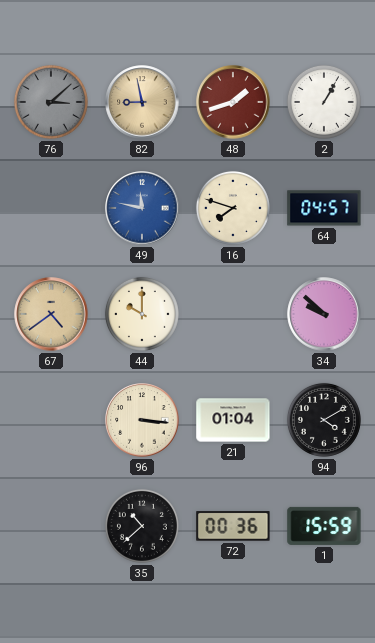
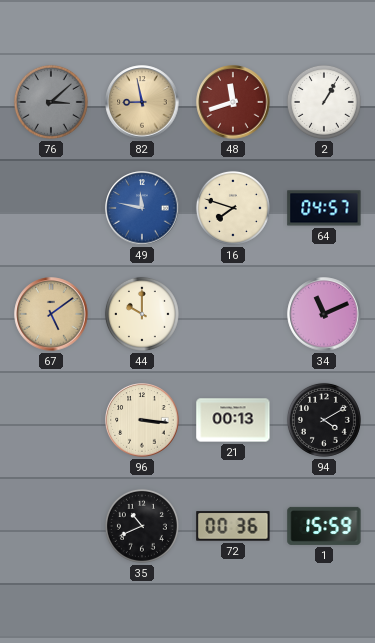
48: 1:42 -> 11:42
67: 4:39 -> 5:09
34: 9:52 -> 11:11
21: 01:04 -> 00:13
35: 10:38 -> 10:41
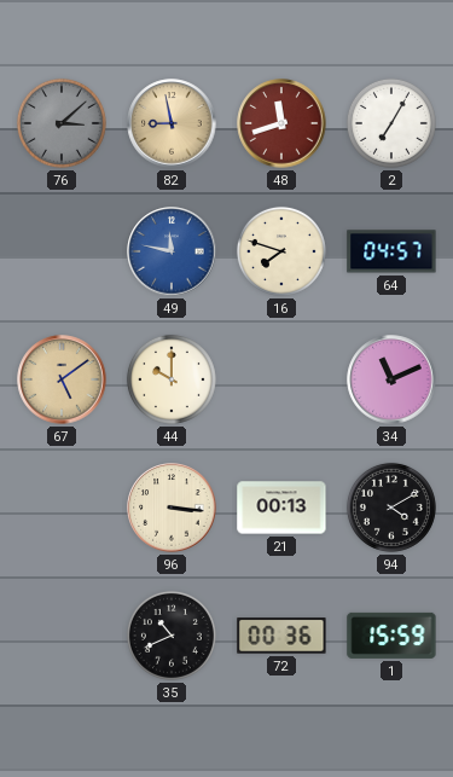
2: 1:05 -> 7:05
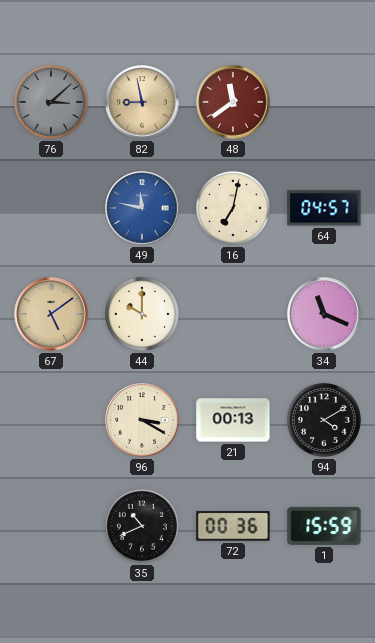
48: 11:42 -> 11:39
2: 7:05 -> none
16: 7:48 -> 7:02
34: 11:11 -> 11:19
96: 3:16 -> 3:20
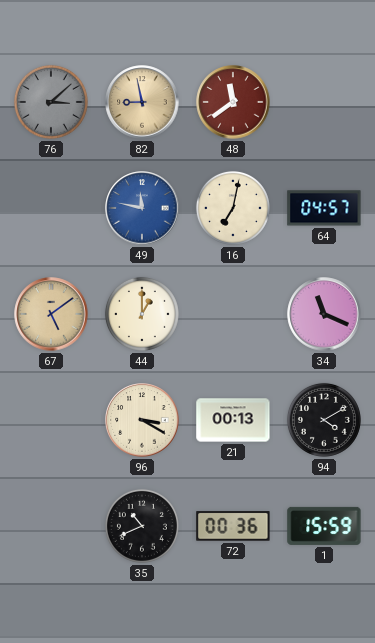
44: 10:00 -> 1:00
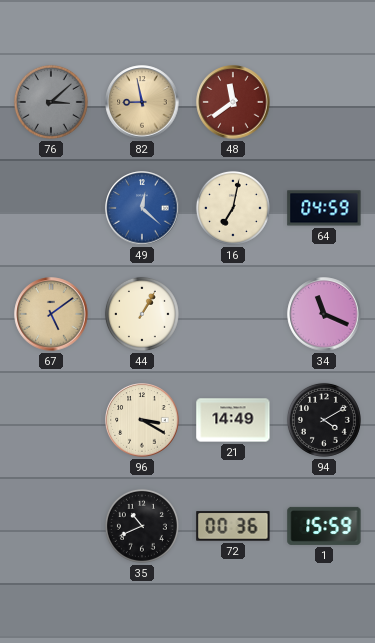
49: 11:47 -> 12:22
64: 04:57 -> 04:59
44: 1:00 -> 1:05
21: 00:13 -> 14:49
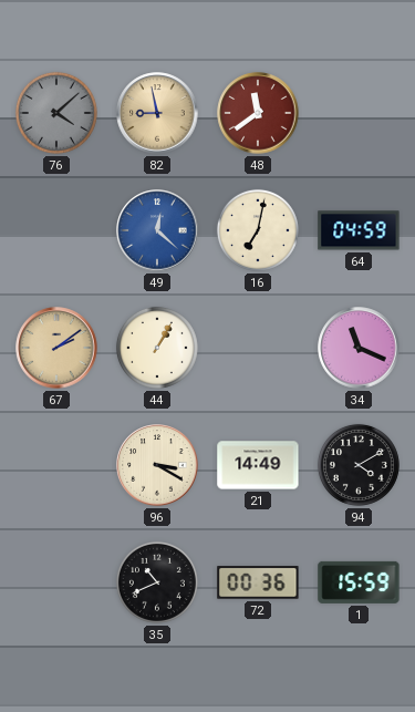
76: 3:08 -> 4:08
67: 5:09 -> 2:09
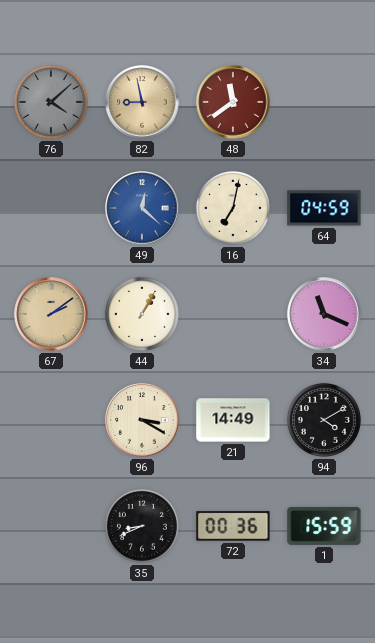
35: 10:41 -> 8:41
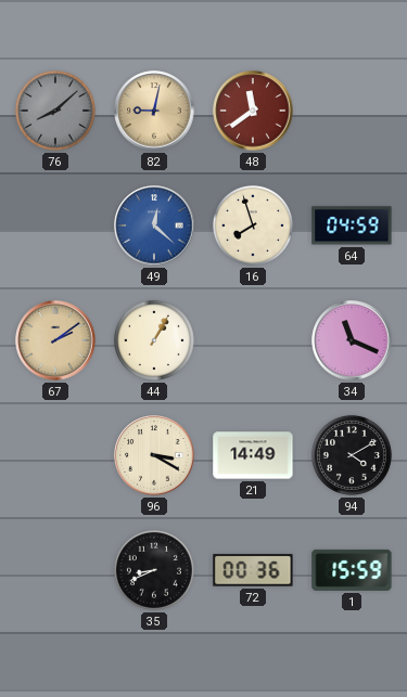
76: 4:08 -> 8:08
82: 8:58 -> 9:02
16: 7:02 -> 7:57
